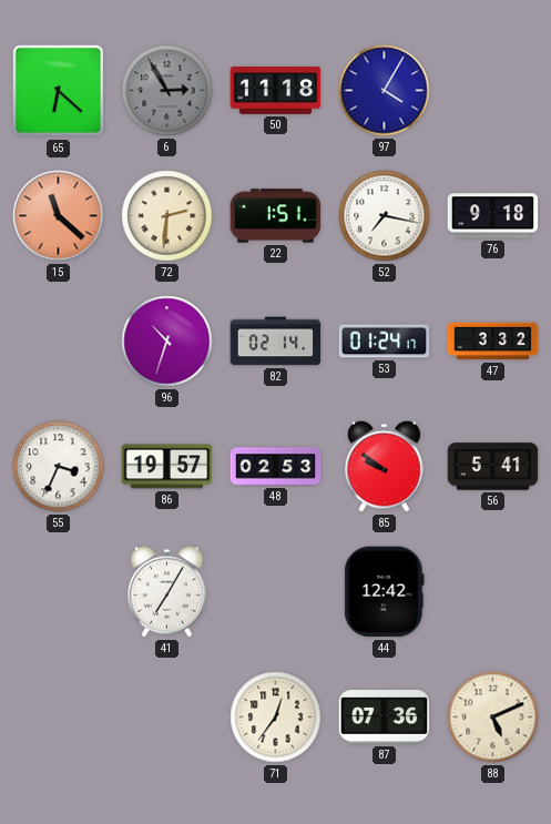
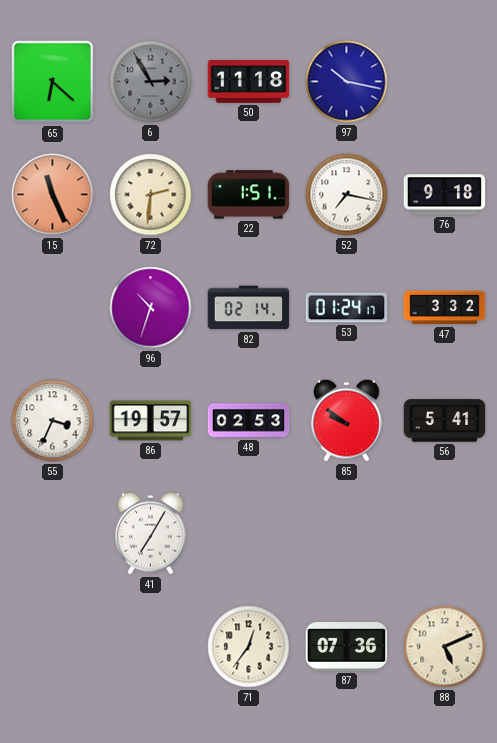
97: 4:05 -> 10:17
15: 11:22 -> 11:26
44: 12:42 -> none
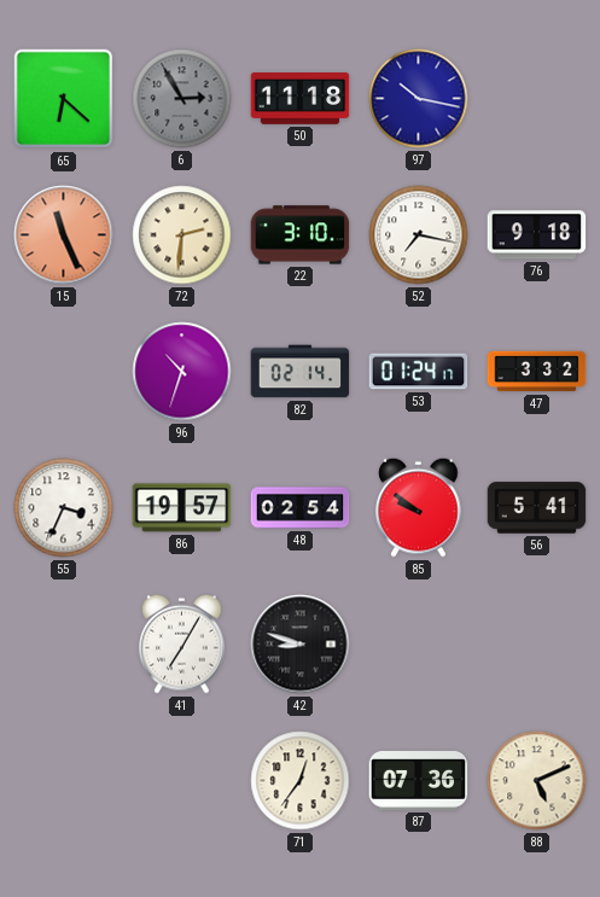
22: 1:51 -> 3:10
48: 02:53 -> 02:54
42: none -> 8:48
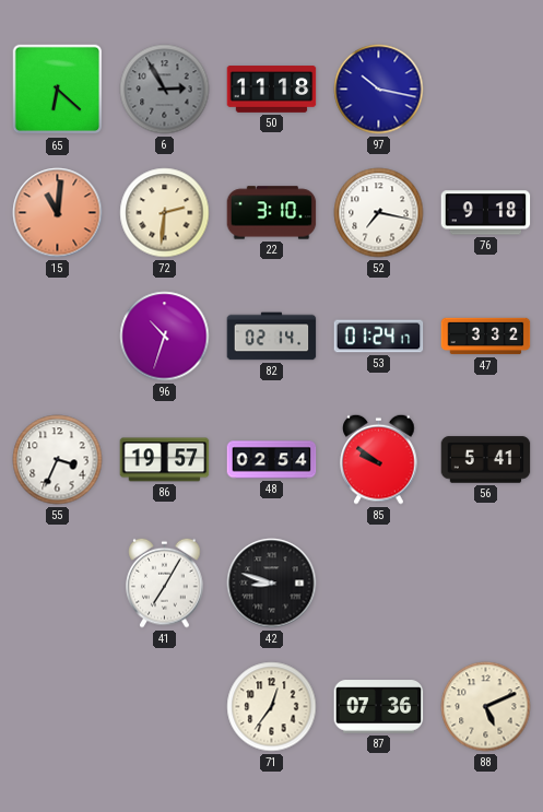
15: 11:26 -> 11:01
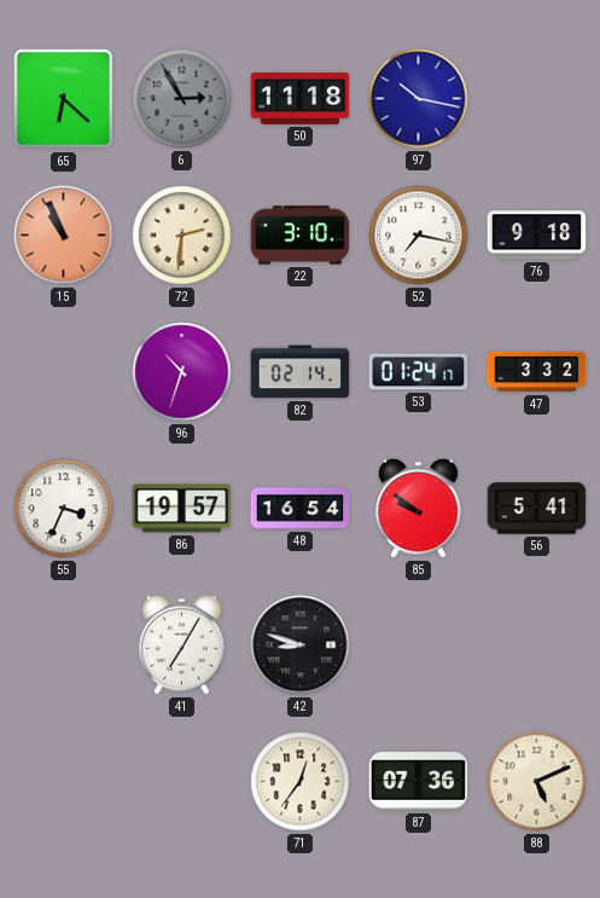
15: 11:01 -> 10:56
48: 02:54 -> 16:54
